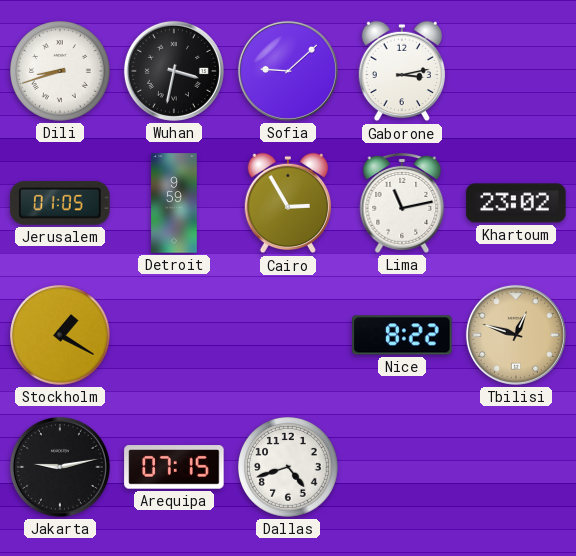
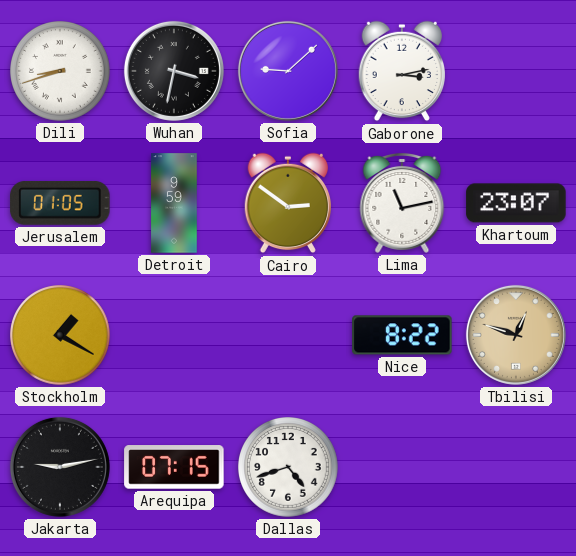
Cairo: 2:55 -> 2:51
Khartoum: 23:02 -> 23:07
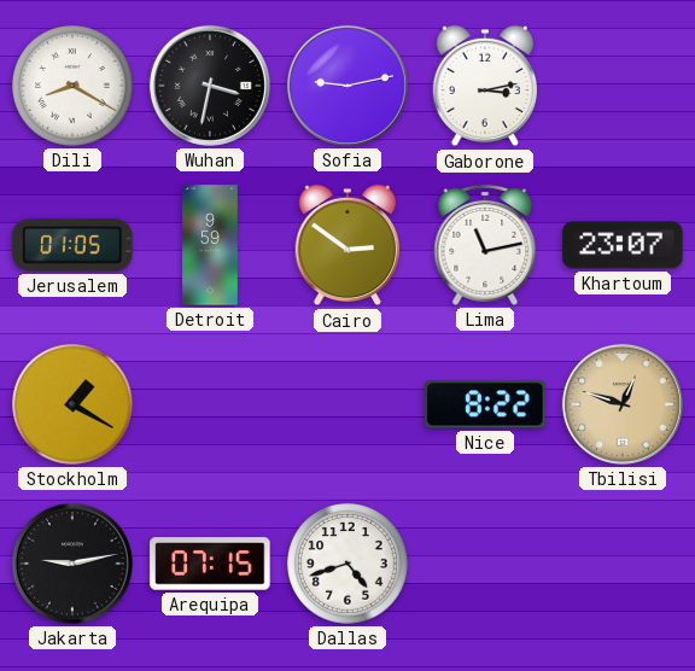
Dili: 8:42 -> 8:20
Sofia: 9:08 -> 9:13
